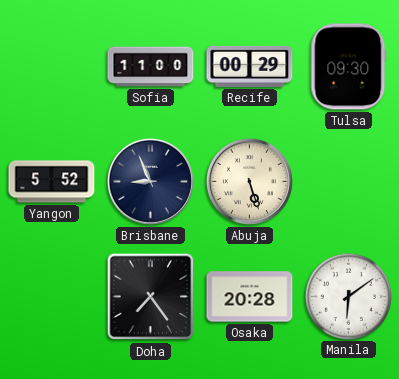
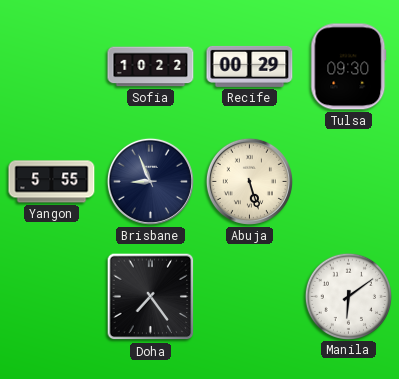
Sofia: 11:00 -> 10:22
Yangon: 5:52 -> 5:55
Osaka: 20:28 -> none
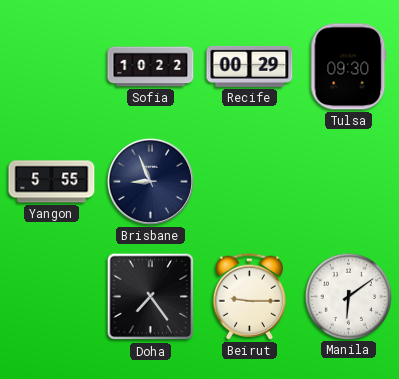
Abuja: 5:27 -> none
Beirut: none -> 9:15
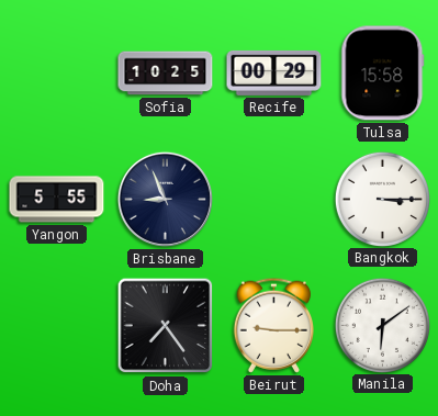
Sofia: 10:22 -> 10:25
Tulsa: 09:30 -> 15:58
Bangkok: none -> 3:15
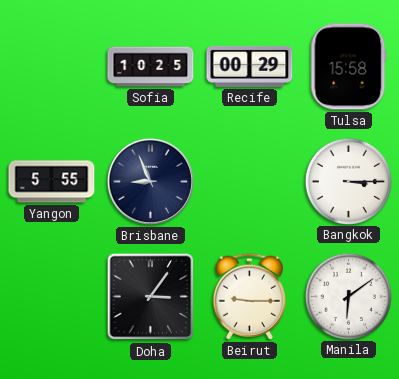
Doha: 7:24 -> 3:06
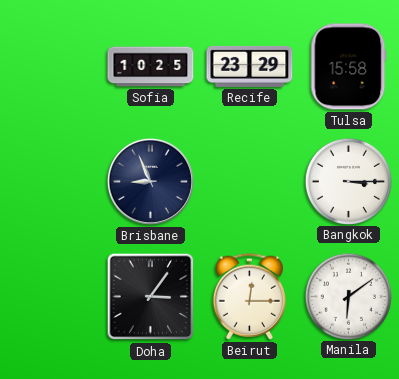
Recife: 00:29 -> 23:29
Yangon: 5:55 -> none
Beirut: 9:15 -> 12:15
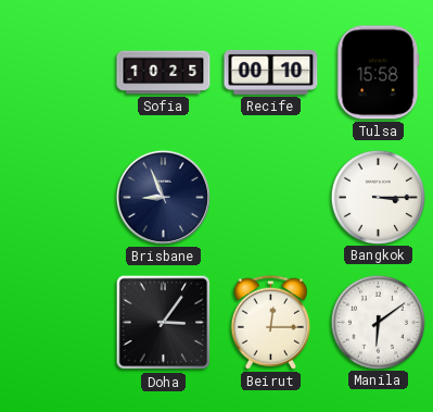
Recife: 23:29 -> 00:10
